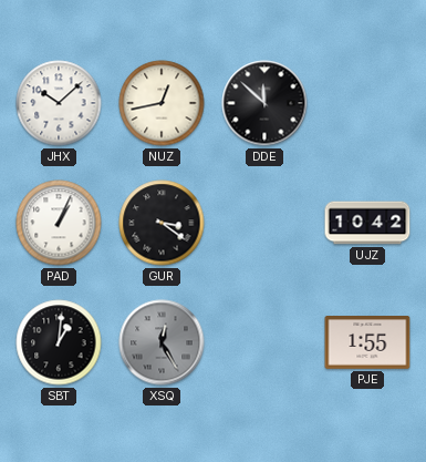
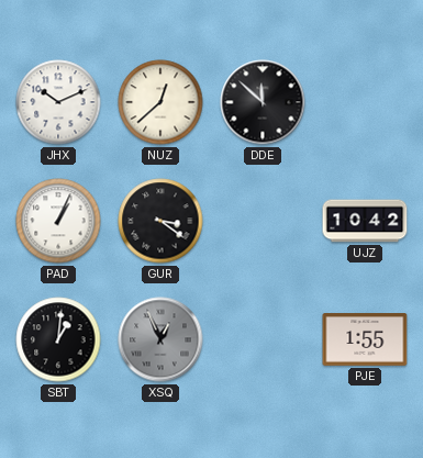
JHX: 10:08 -> 10:11
NUZ: 12:43 -> 12:38
XSQ: 12:25 -> 12:56
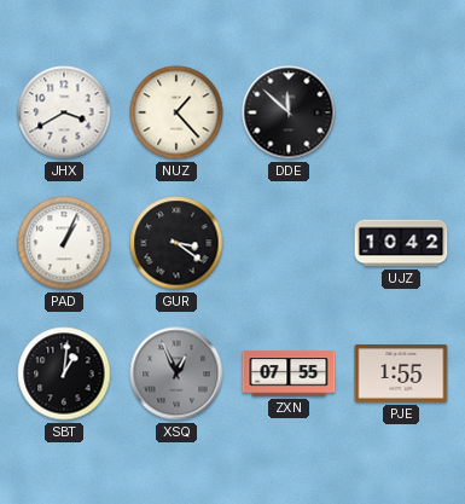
JHX: 10:11 -> 3:40
NUZ: 12:38 -> 1:23
ZXN: none -> 07:55
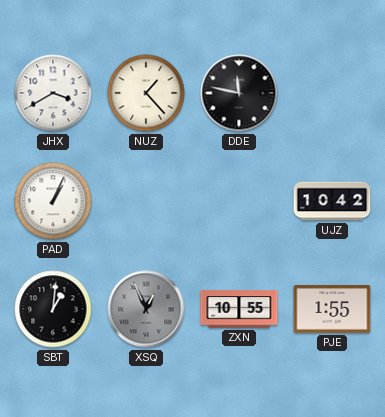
DDE: 11:52 -> 11:47
GUR: 3:21 -> none
ZXN: 07:55 -> 10:55
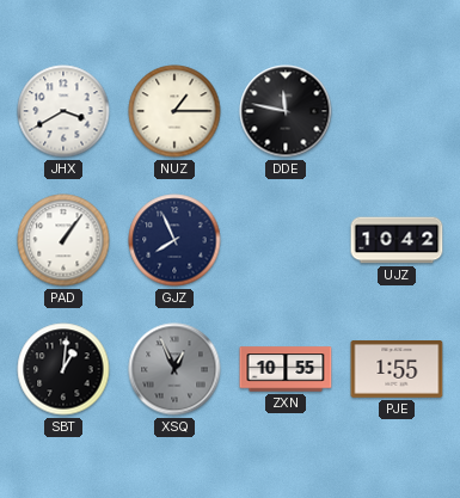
NUZ: 1:23 -> 1:15
PAD: 1:04 -> 1:06
GJZ: none -> 7:56
